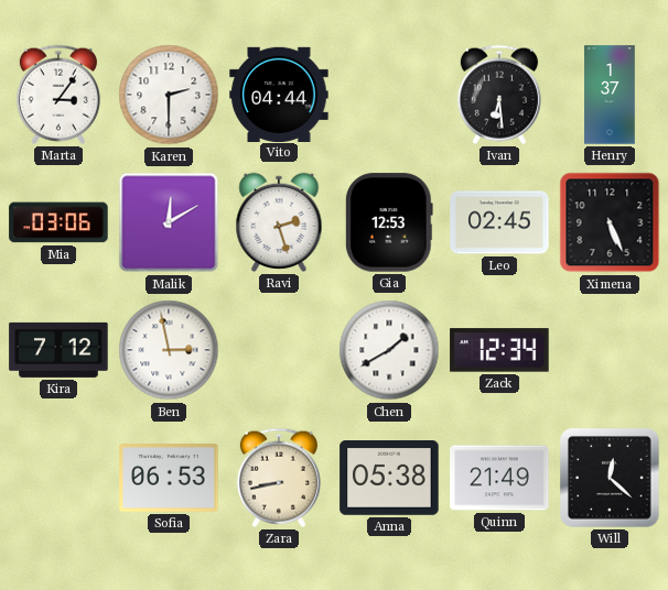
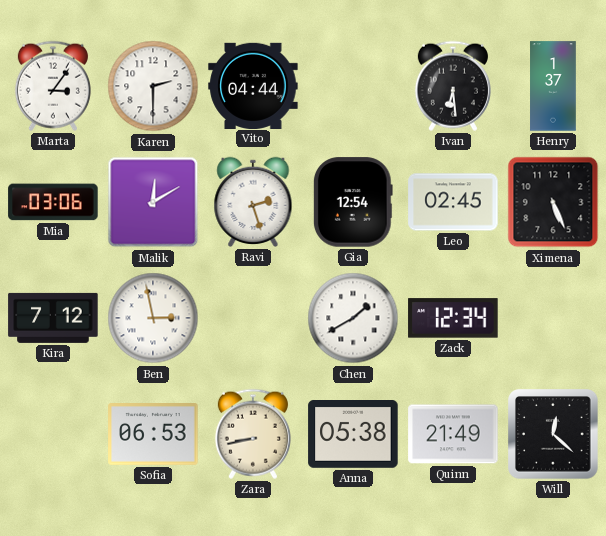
Gia: 12:53 -> 12:54
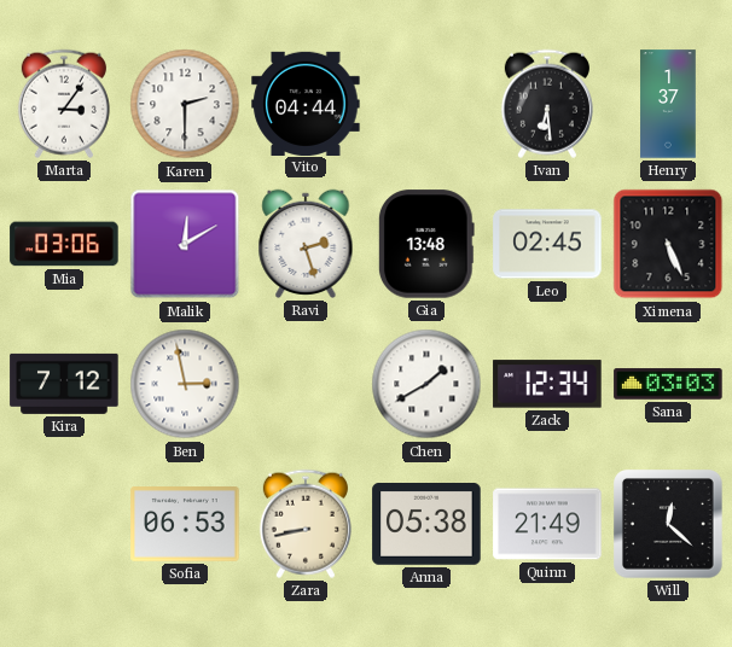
Gia: 12:54 -> 13:48
Sana: none -> 03:03
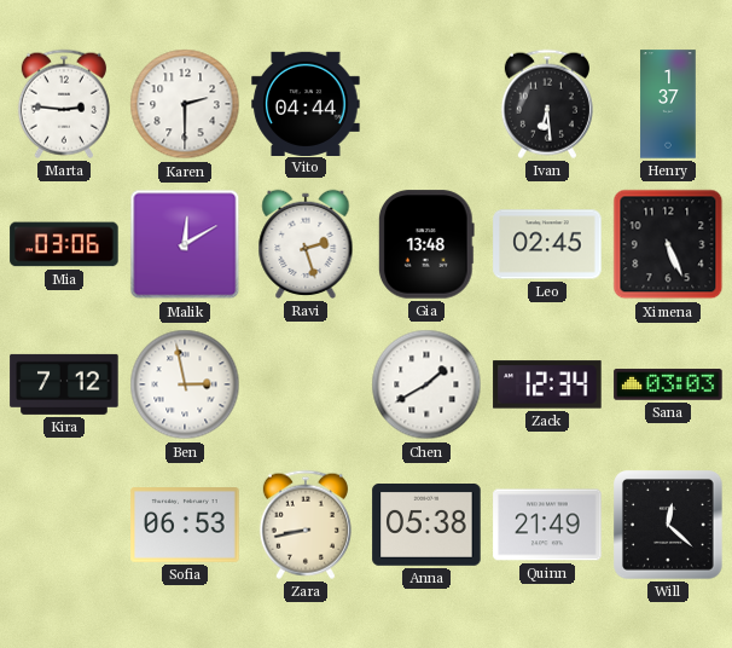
Marta: 3:06 -> 2:46
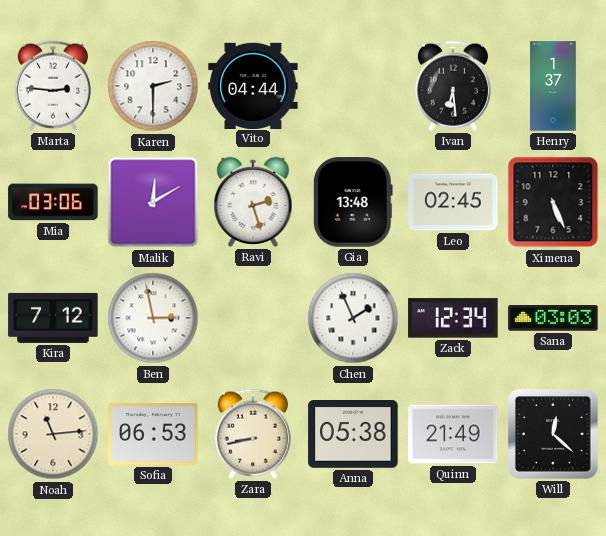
Chen: 1:40 -> 1:56
Noah: none -> 11:14
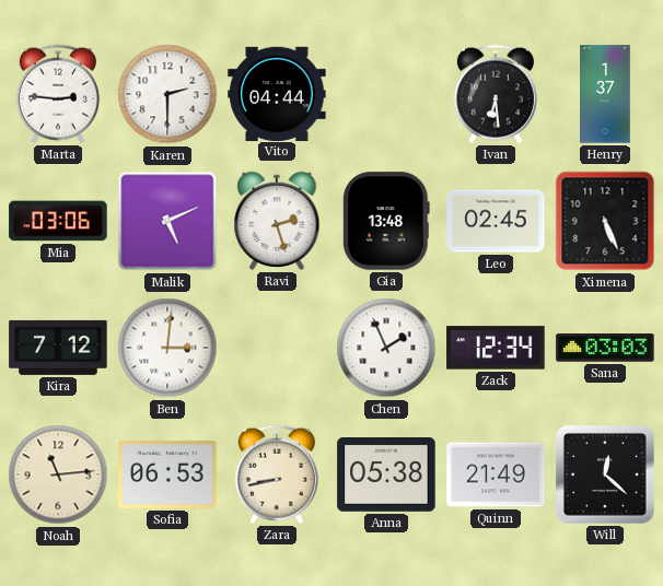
Malik: 12:10 -> 5:11
Ben: 2:58 -> 3:01
